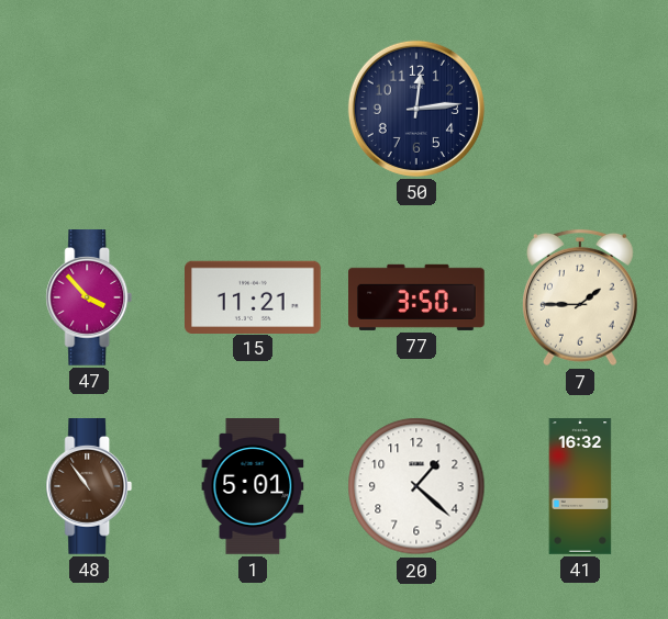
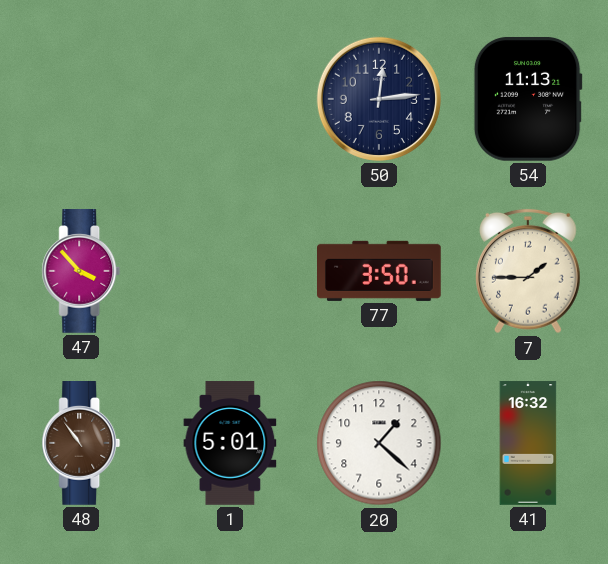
54: none -> 11:13
15: 11:21 -> none
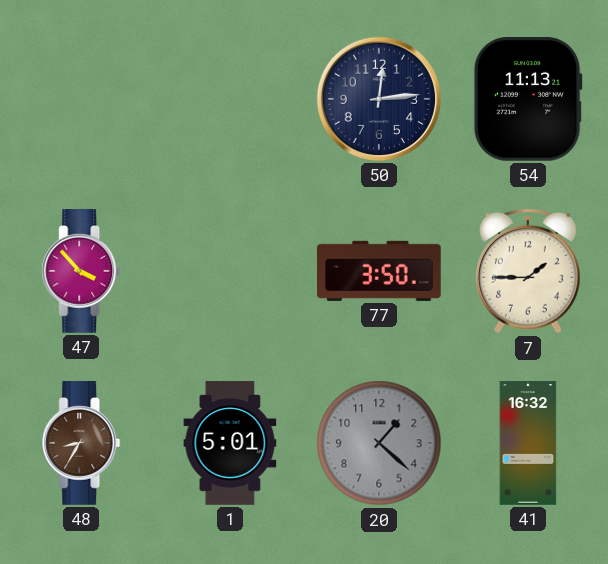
48: 10:54 -> 8:35
20 dial: white -> grey
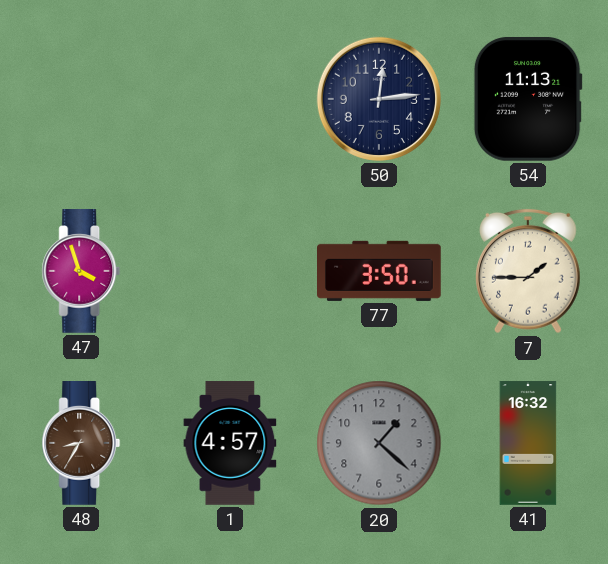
47: 3:53 -> 3:57
1: 5:01 -> 4:57
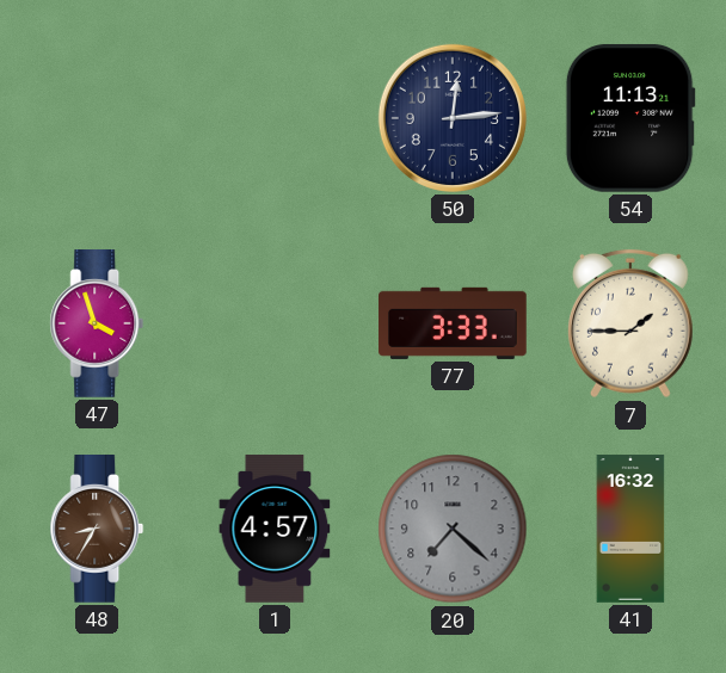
77: 3:50 -> 3:33
20: 1:22 -> 7:22
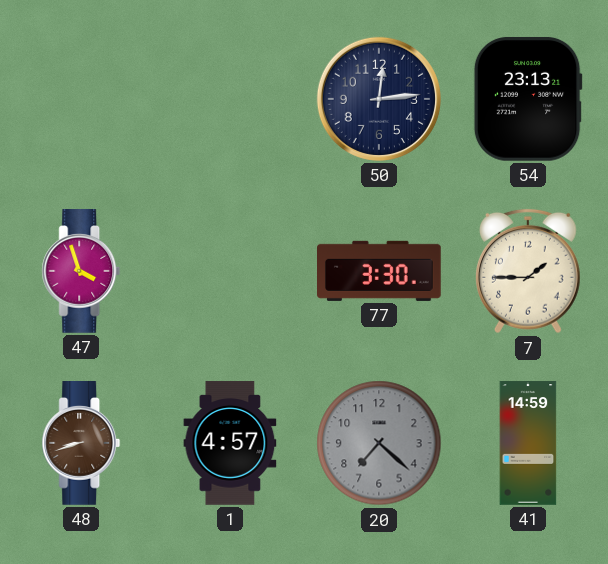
54: 11:13 -> 23:13
77: 3:33 -> 3:30
48: 8:35 -> 8:42
41: 16:32 -> 14:59
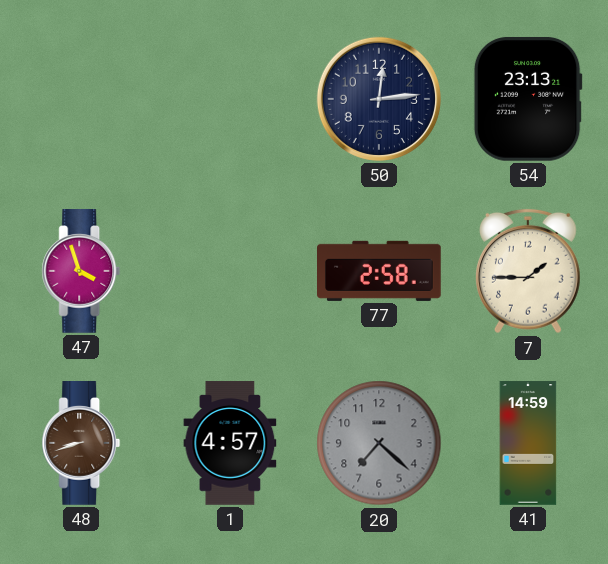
77: 3:30 -> 2:58
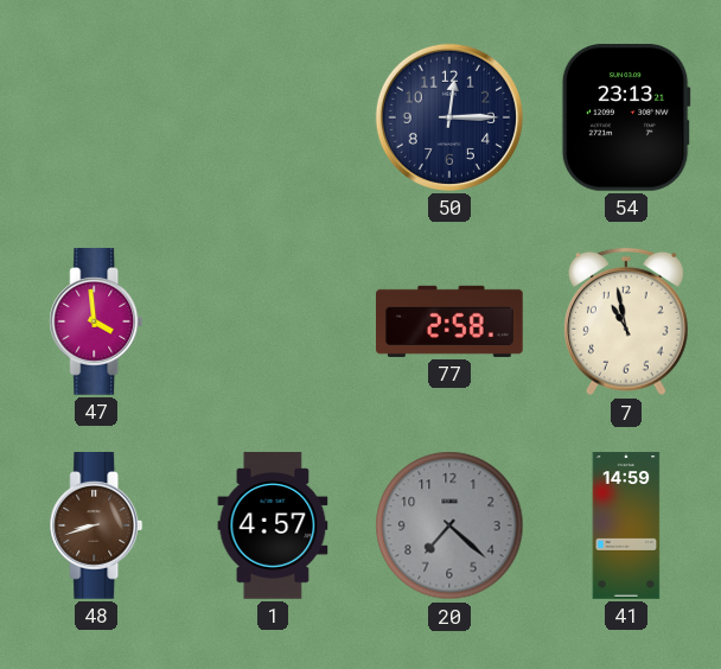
50: 12:14 -> 12:15
47: 3:57 -> 3:59
7: 1:45 -> 10:58
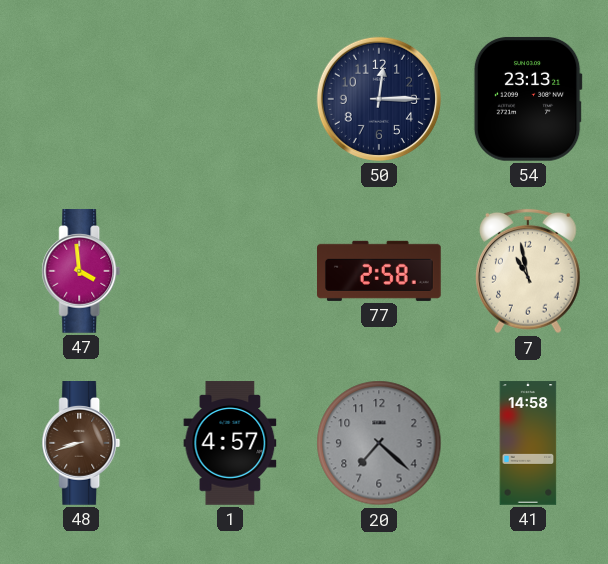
41: 14:59 -> 14:58
